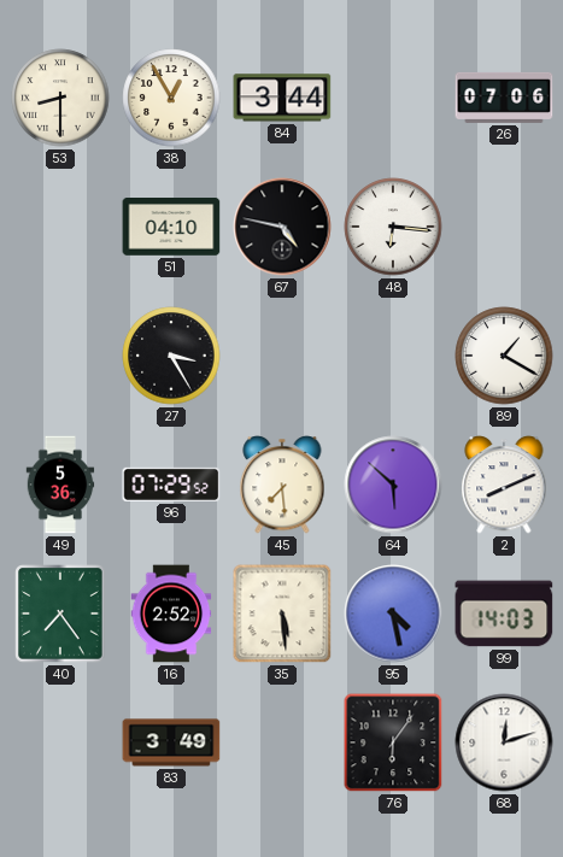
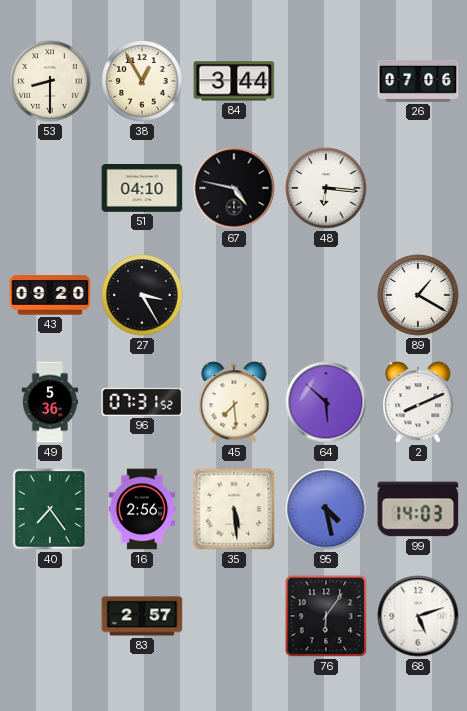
43: none -> 09:20
96: 07:29 -> 07:31
16: 2:52 -> 2:56
83: 3:49 -> 2:57
68: 12:12 -> 5:12
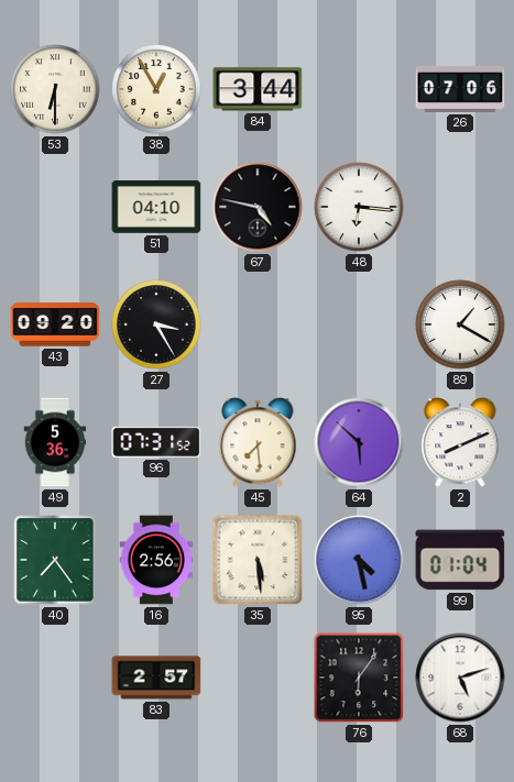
53: 8:30 -> 6:30
99: 14:03 -> 01:04
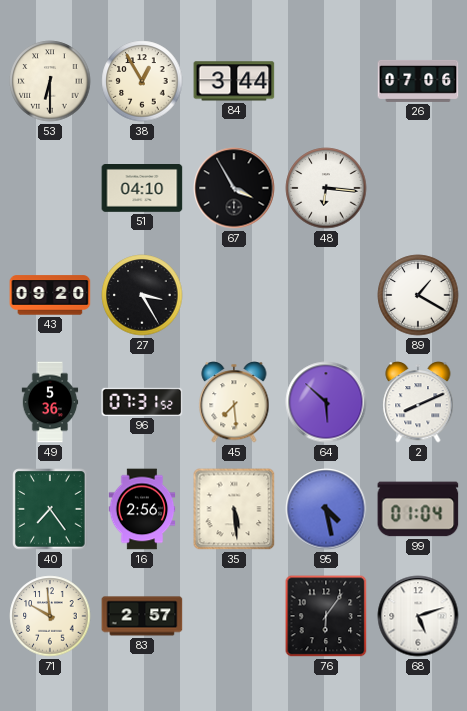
67: 4:47 -> 3:55
71: none -> 9:59
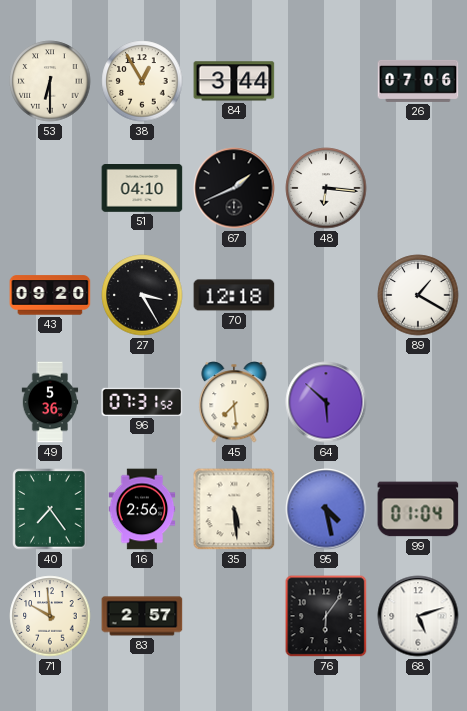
67: 3:55 -> 1:41
70: none -> 12:18
2: 8:11 -> none
